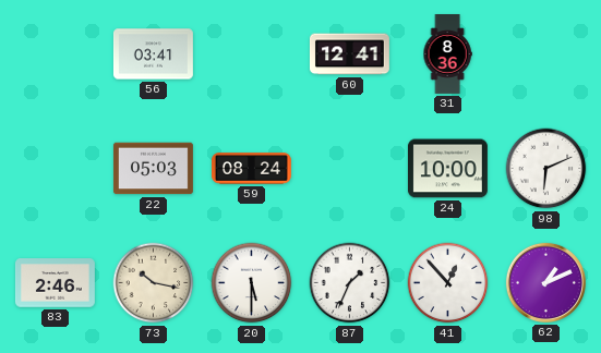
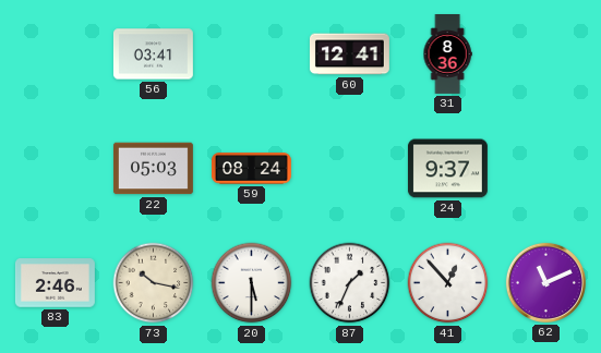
24: 10:00 -> 9:37
98: 6:11 -> none
62: 1:11 -> 11:11
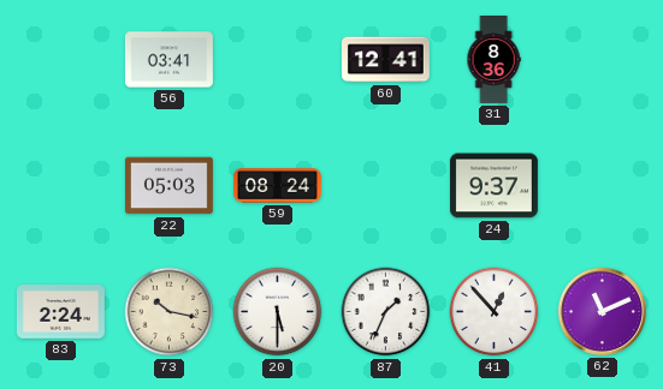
83: 2:46 -> 2:24
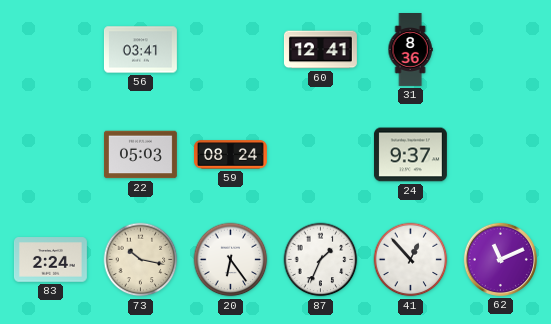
20: 5:30 -> 6:24
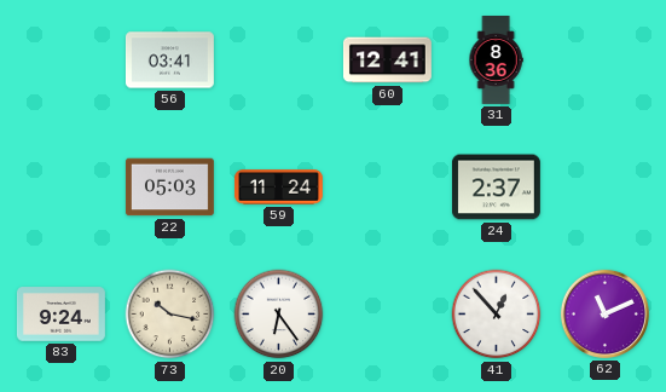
59: 08:24 -> 11:24
24: 9:37 -> 2:37
83: 2:24 -> 9:24
87: 1:34 -> none
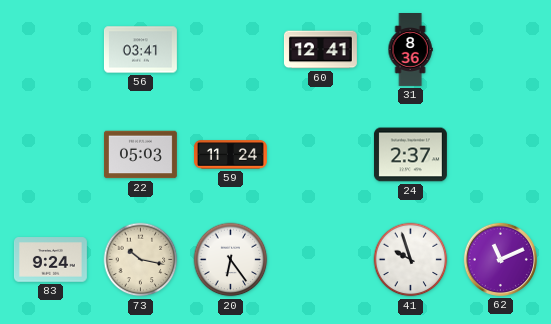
41: 12:53 -> 9:57
